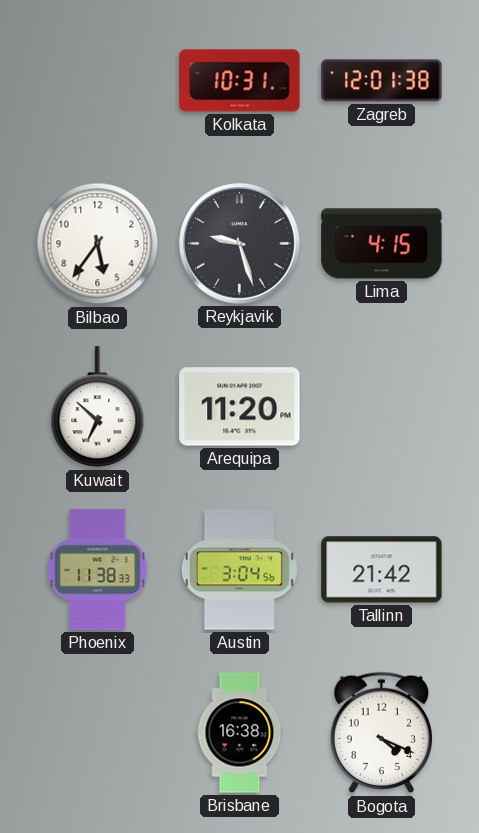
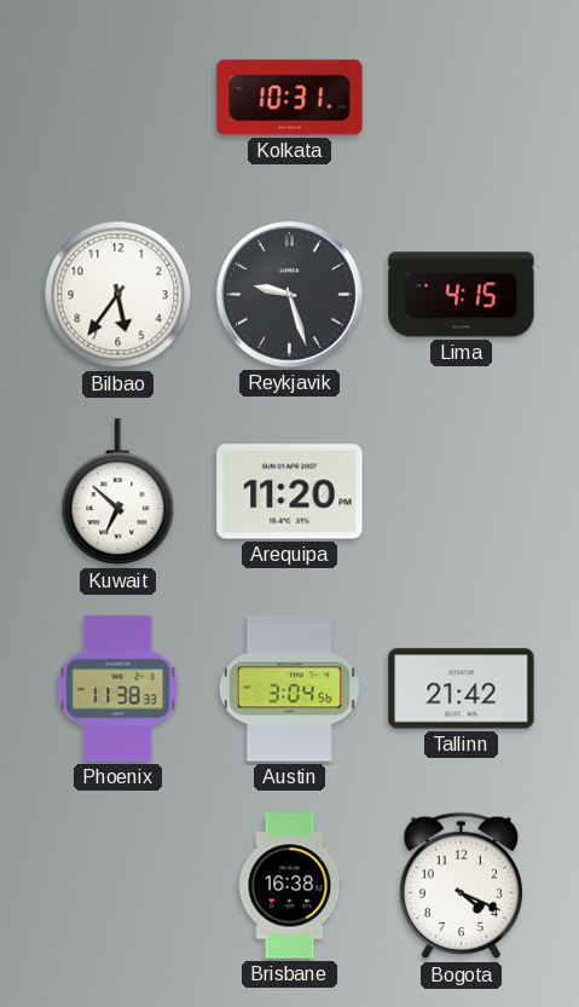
Zagreb: 12:01 -> none
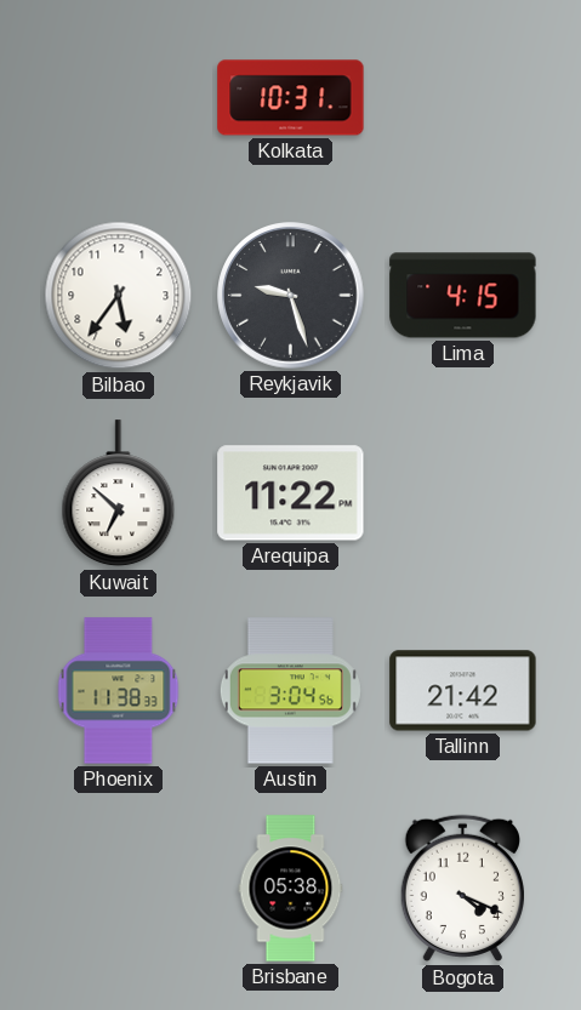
Arequipa: 11:20 -> 11:22
Brisbane: 16:38 -> 05:38
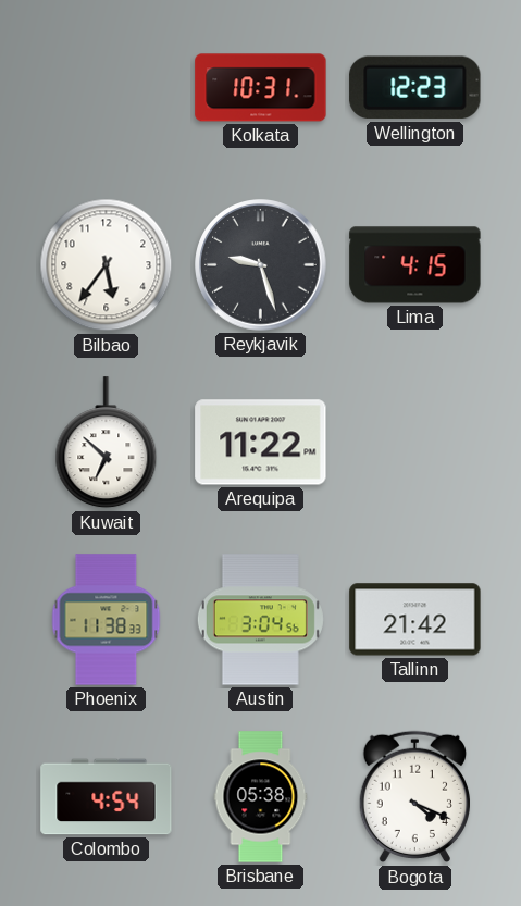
Wellington: none -> 12:23
Colombo: none -> 4:54
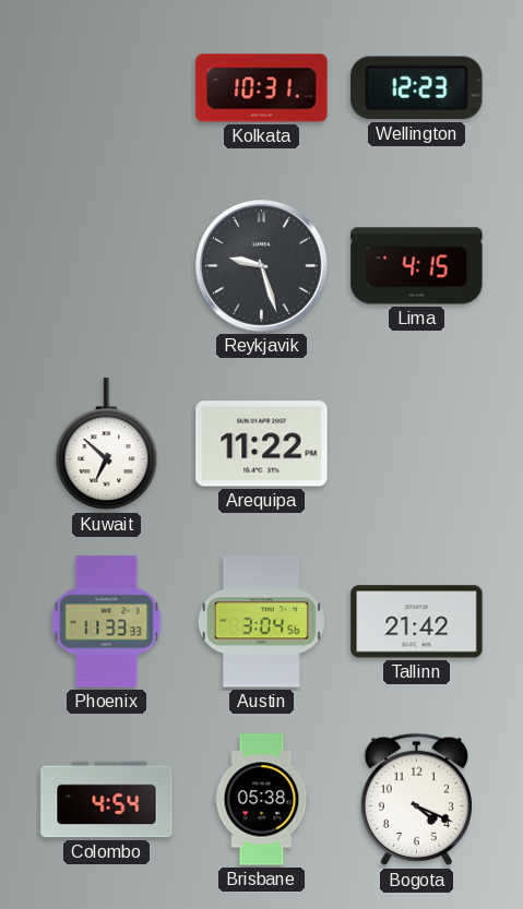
Bilbao: 5:36 -> none
Phoenix: 11:38 -> 11:33
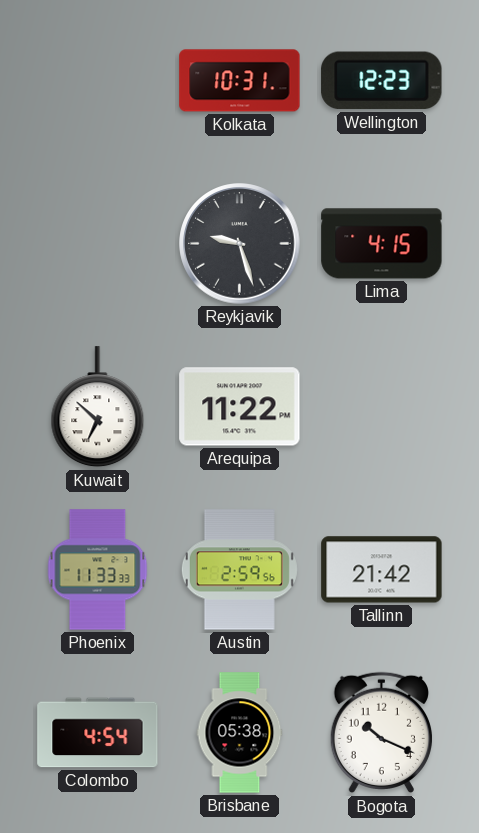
Austin: 3:04 -> 2:59
Bogota: 4:19 -> 10:19
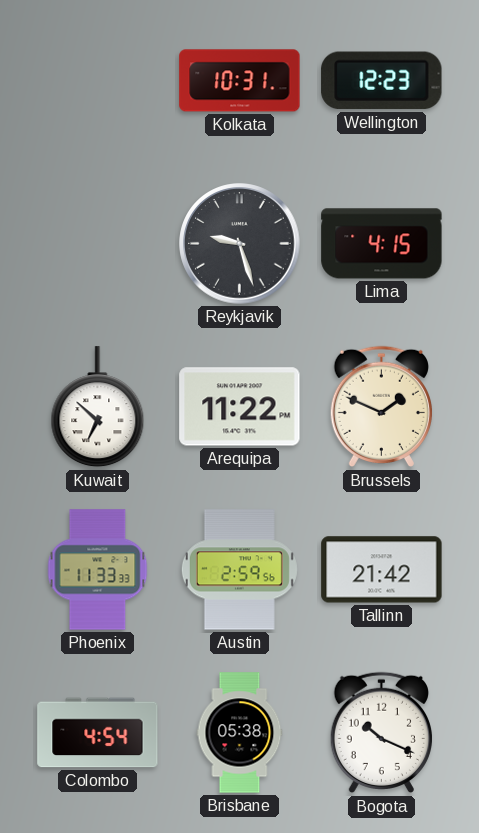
Brussels: none -> 1:49
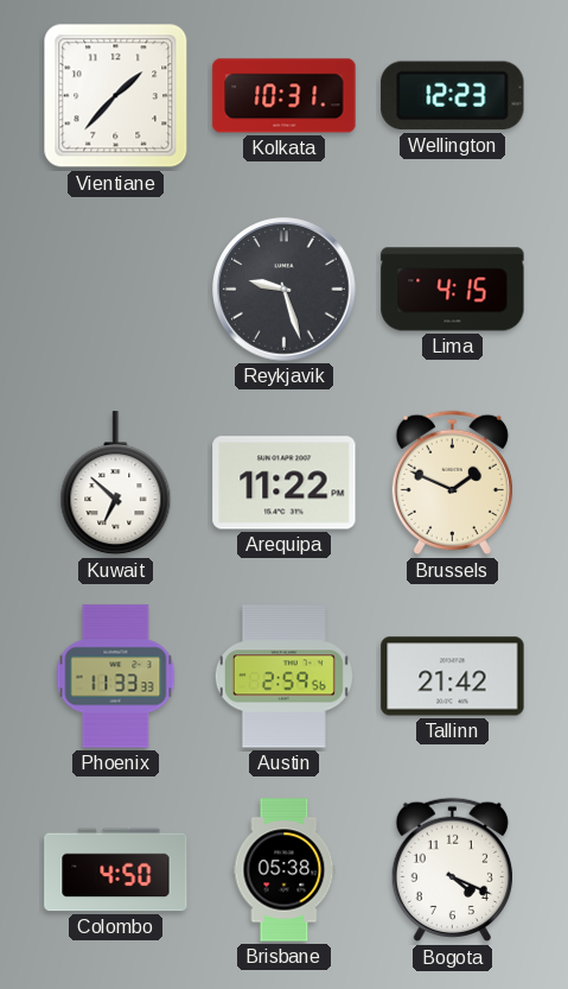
Vientiane: none -> 1:37
Colombo: 4:54 -> 4:50
Bogota: 10:19 -> 4:19
